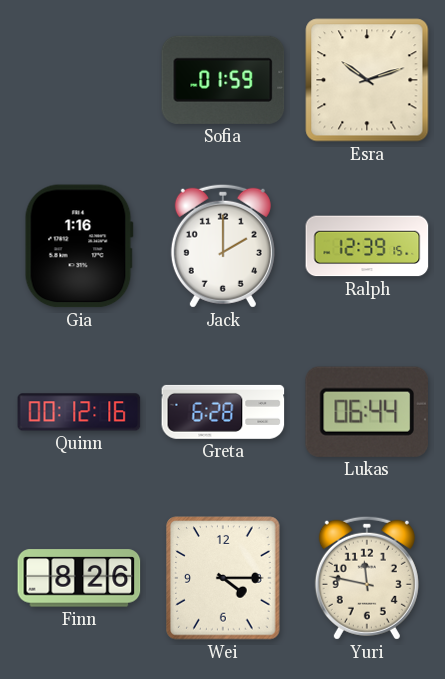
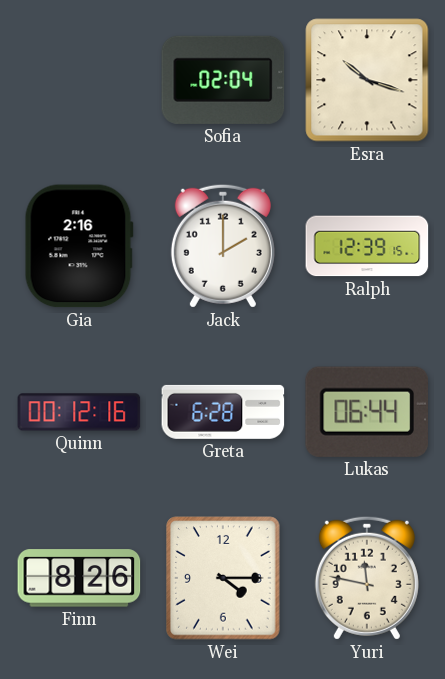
Sofia: 01:59 -> 02:04
Esra: 10:12 -> 10:18
Gia: 1:16 -> 2:16
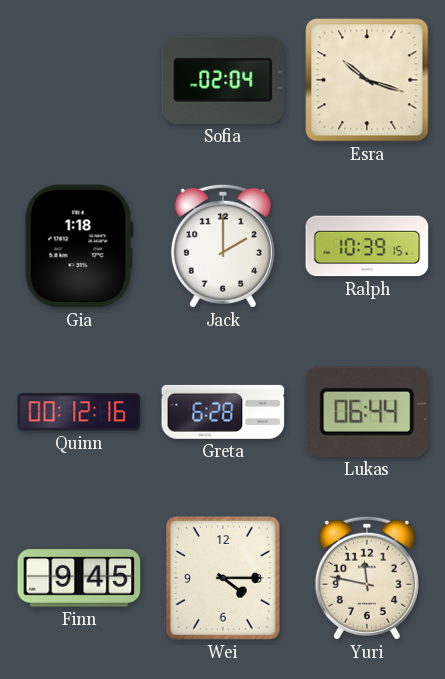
Gia: 2:16 -> 1:18
Ralph: 12:39 -> 10:39
Finn: 8:26 -> 9:45
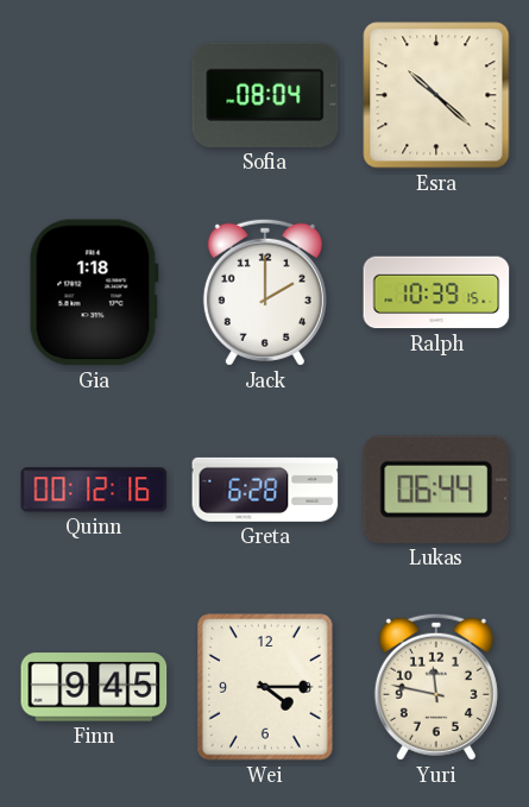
Sofia: 02:04 -> 08:04
Esra: 10:18 -> 10:22
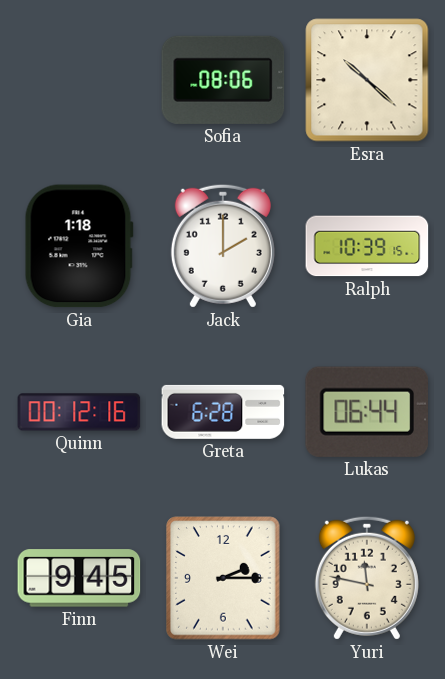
Sofia: 08:04 -> 08:06
Wei: 4:15 -> 2:15
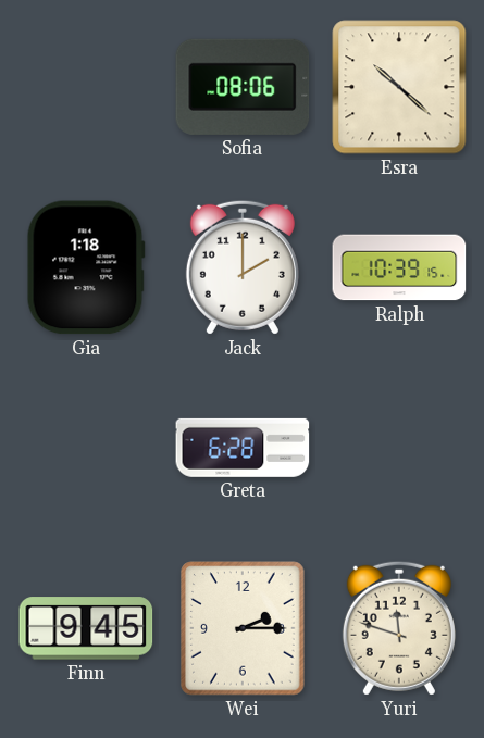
Quinn: 00:12 -> none
Lukas: 06:44 -> none
Yuri: 11:47 -> 11:48
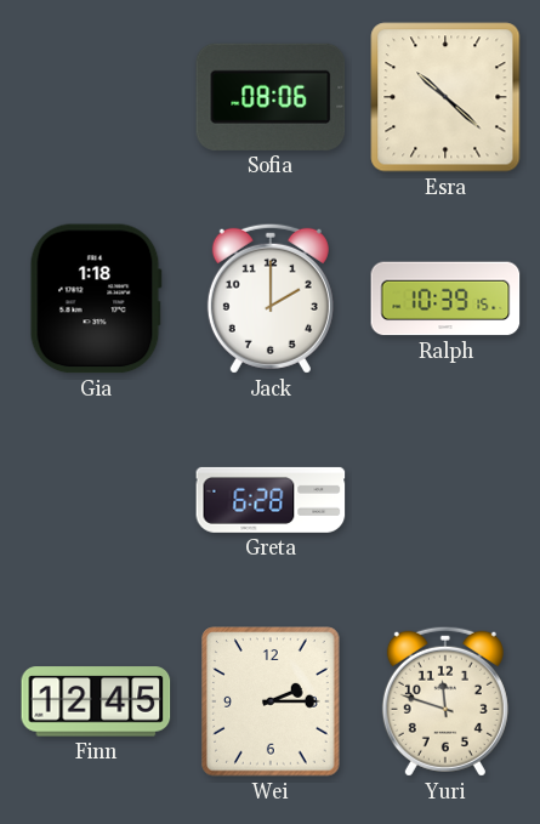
Finn: 9:45 -> 12:45
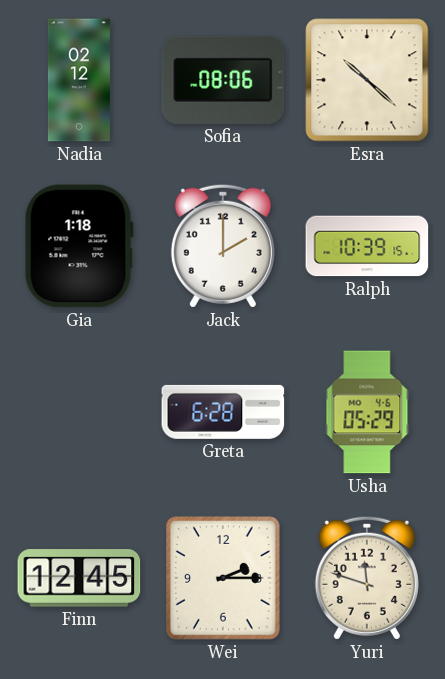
Nadia: none -> 02:12
Usha: none -> 05:29
